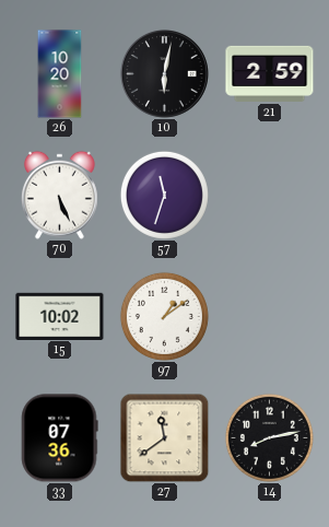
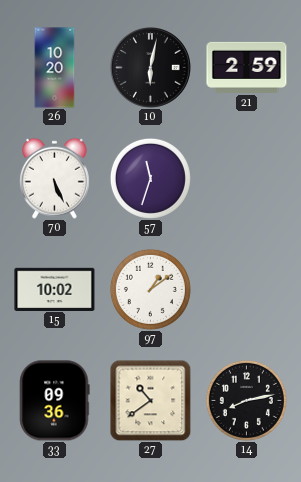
33: 07:36 -> 09:36
27: 11:39 -> 10:39
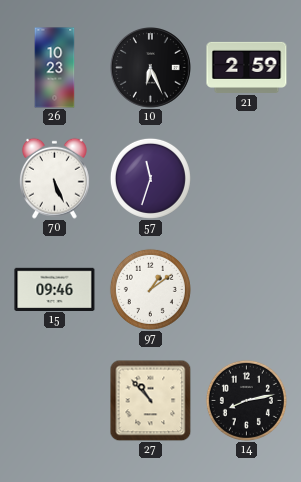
26: 10:20 -> 10:23
10: 6:02 -> 6:26
15: 10:02 -> 09:46
33: 09:36 -> none
27: 10:39 -> 10:53
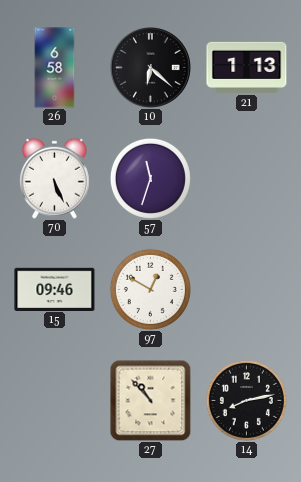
26: 10:23 -> 6:58
10: 6:26 -> 6:22
21: 2:59 -> 1:13
97: 1:09 -> 12:50
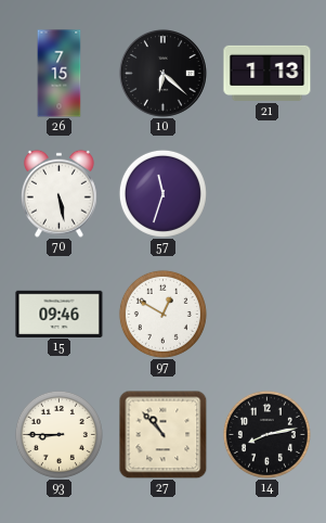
26: 6:58 -> 7:15
70: 5:26 -> 5:28
93: none -> 8:45
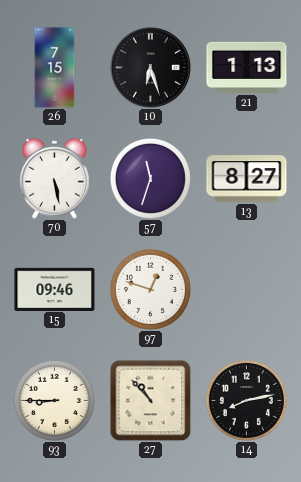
10: 6:22 -> 6:27
13: none -> 8:27
97: 12:50 -> 12:48
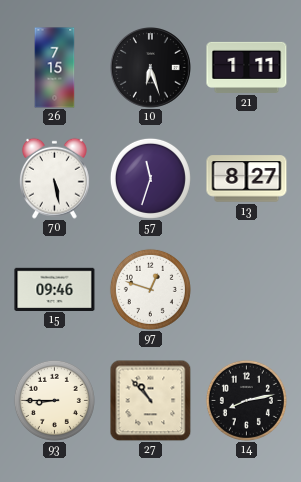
21: 1:13 -> 1:11
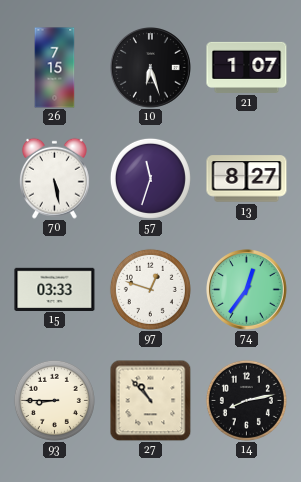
21: 1:11 -> 1:07
15: 09:46 -> 03:33
74: none -> 12:36
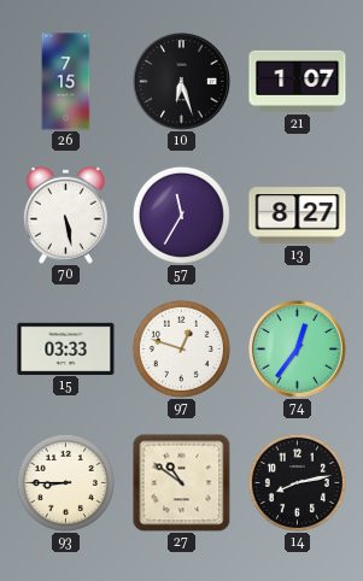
57: 11:33 -> 11:35
27: 10:53 -> 10:51
